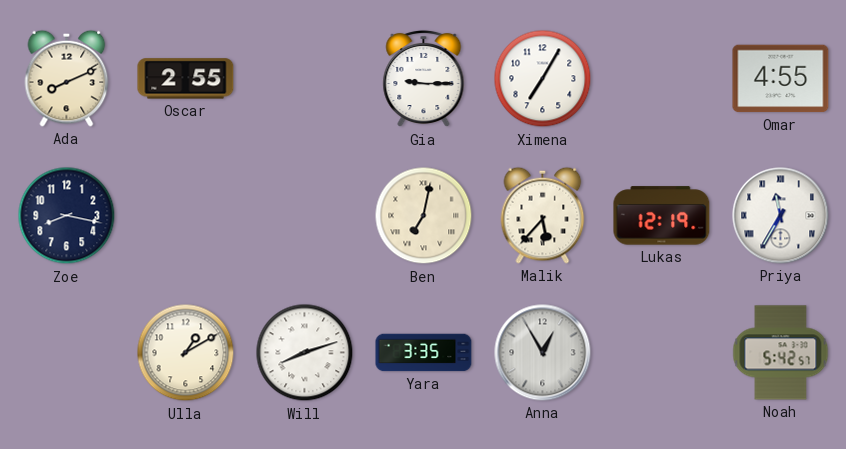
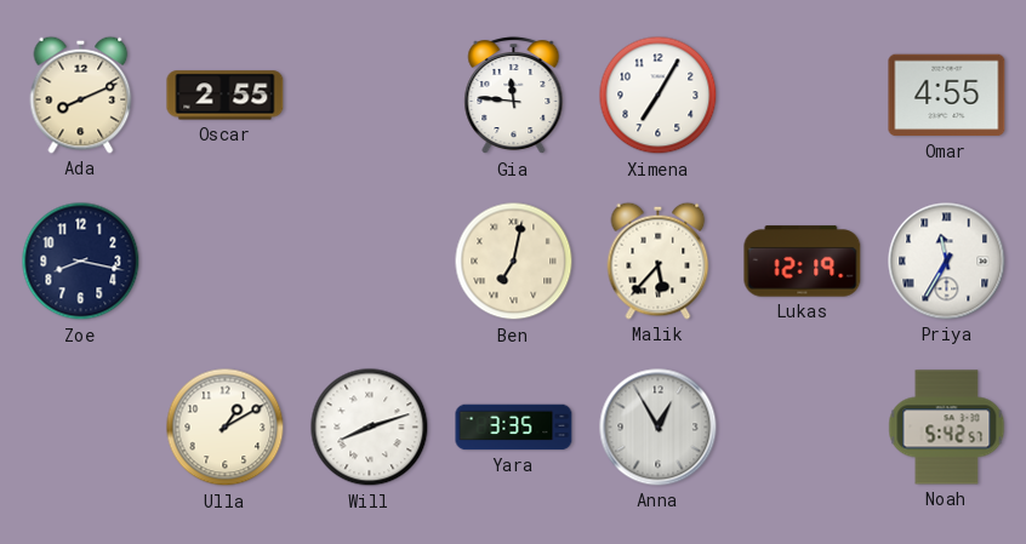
Gia: 9:15 -> 11:46
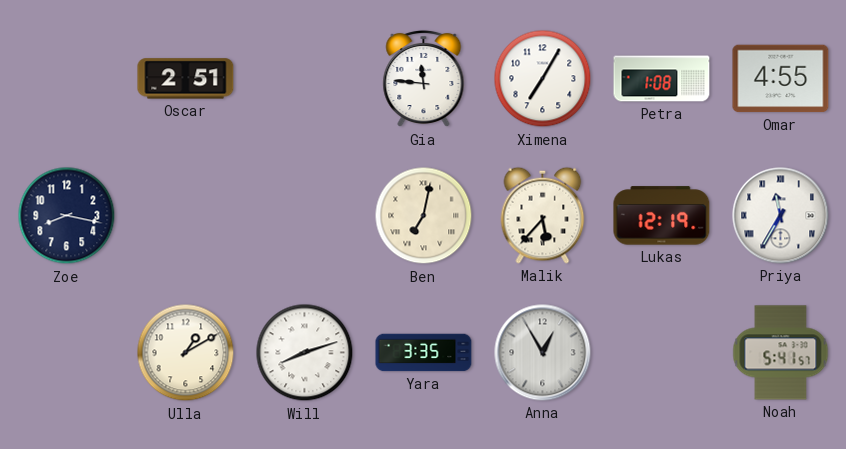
Ada: 8:11 -> none
Oscar: 2:55 -> 2:51
Petra: none -> 1:08
Noah: 5:42 -> 5:41
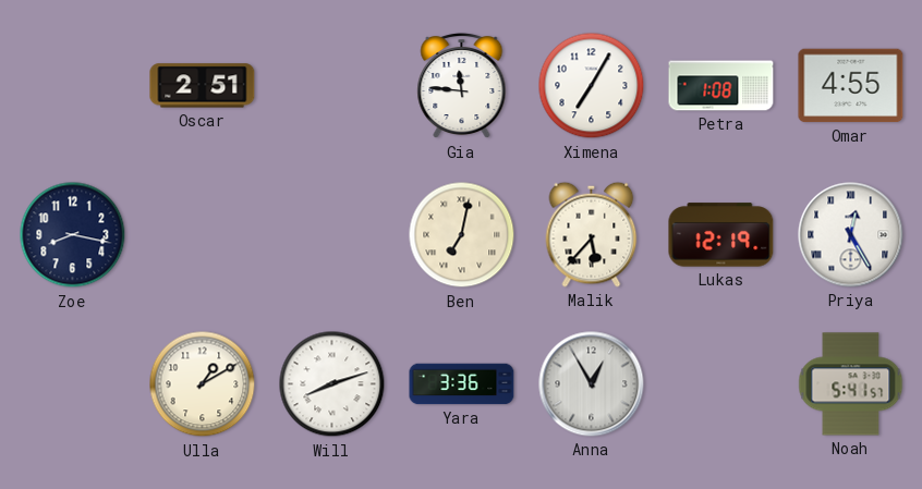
Priya: 11:35 -> 12:25
Yara: 3:35 -> 3:36
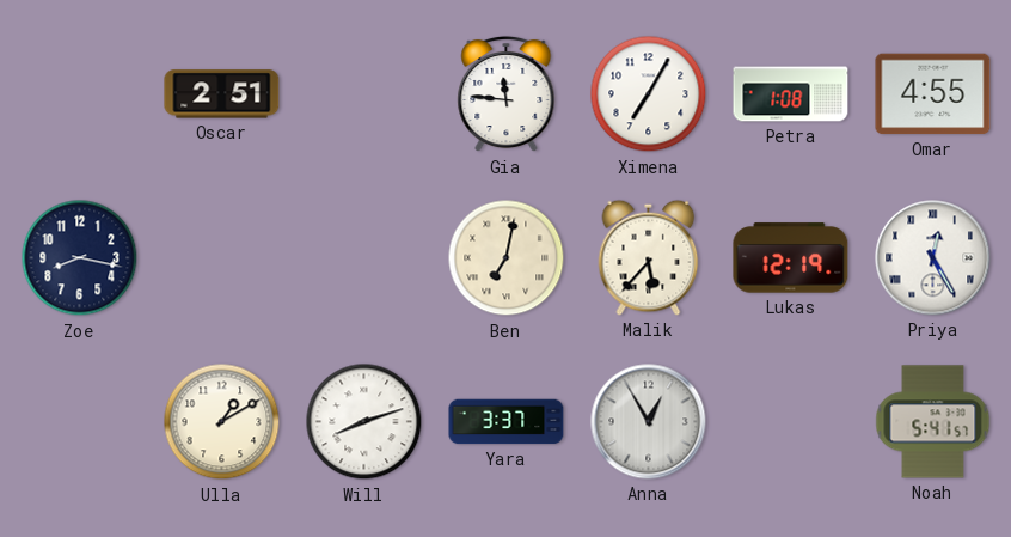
Yara: 3:36 -> 3:37
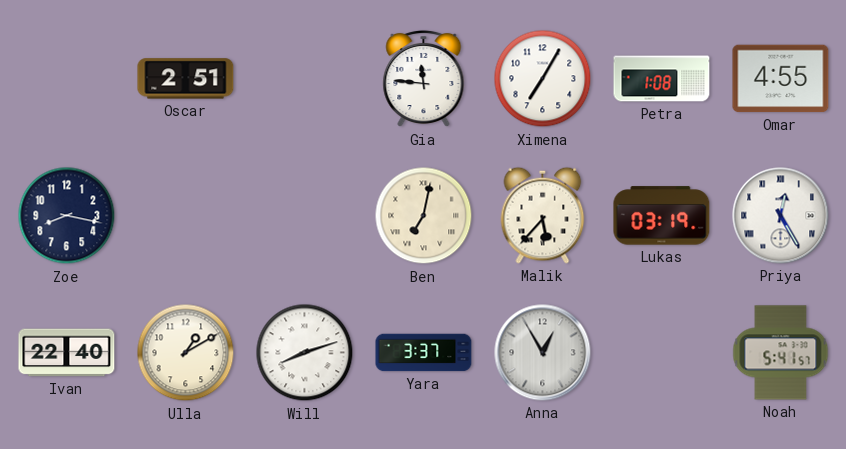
Lukas: 12:19 -> 03:19
Ivan: none -> 22:40
